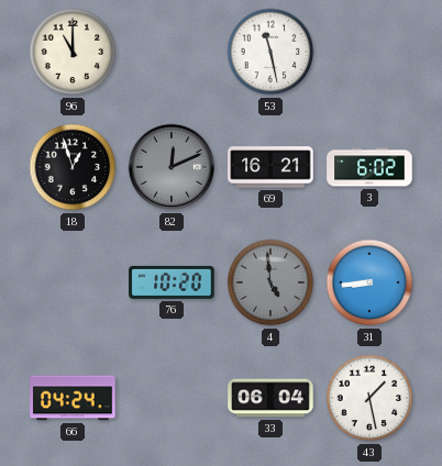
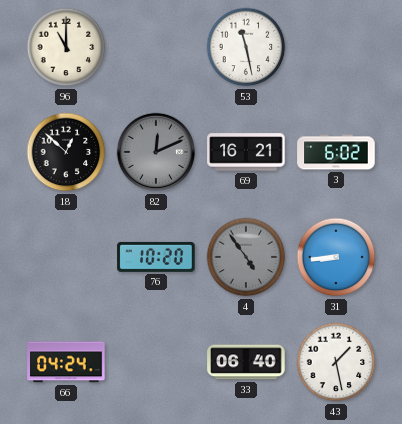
18: 12:57 -> 12:52
4: 4:59 -> 4:54
33: 06:04 -> 06:40
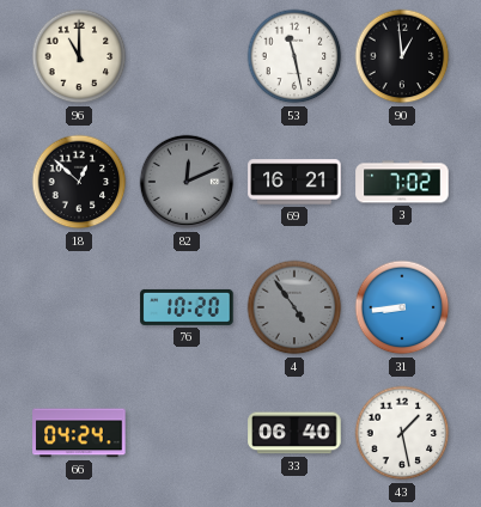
90: none -> 12:59
3: 6:02 -> 7:02
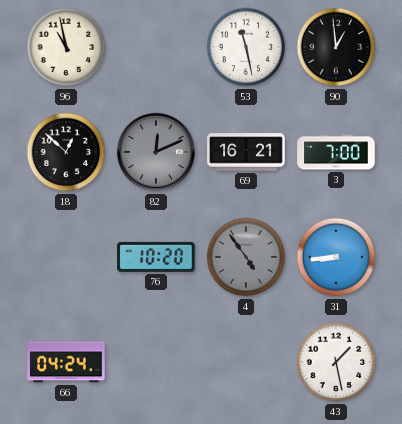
96: 11:00 -> 10:58
3: 7:02 -> 7:00
33: 06:40 -> none
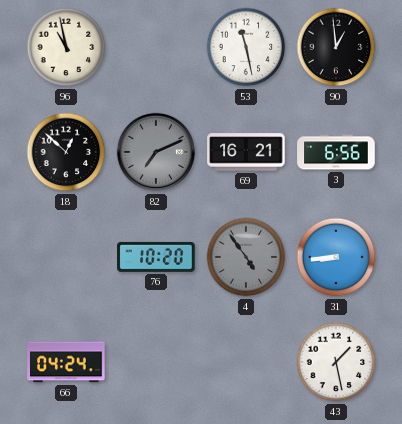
82: 12:11 -> 7:11
3: 7:00 -> 6:56
